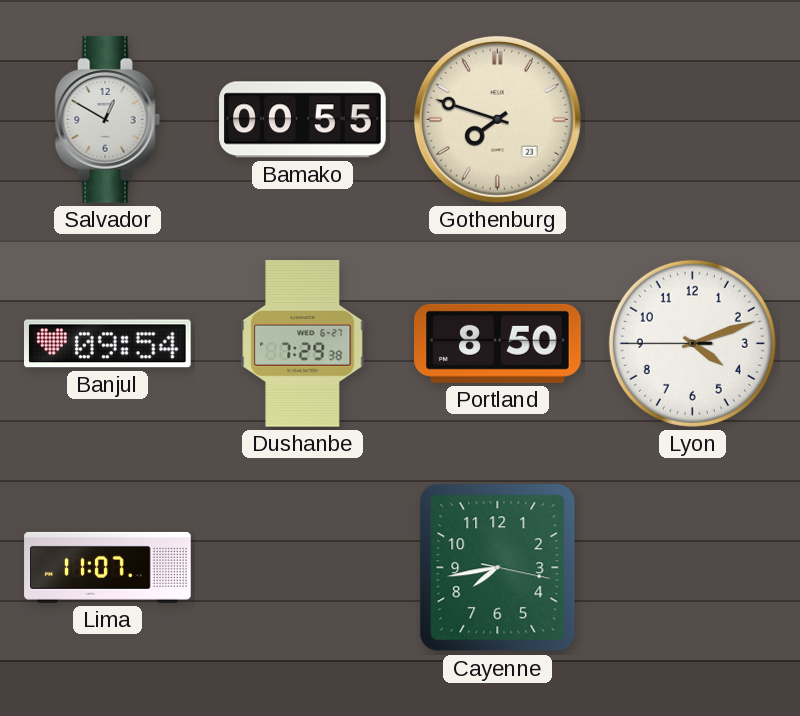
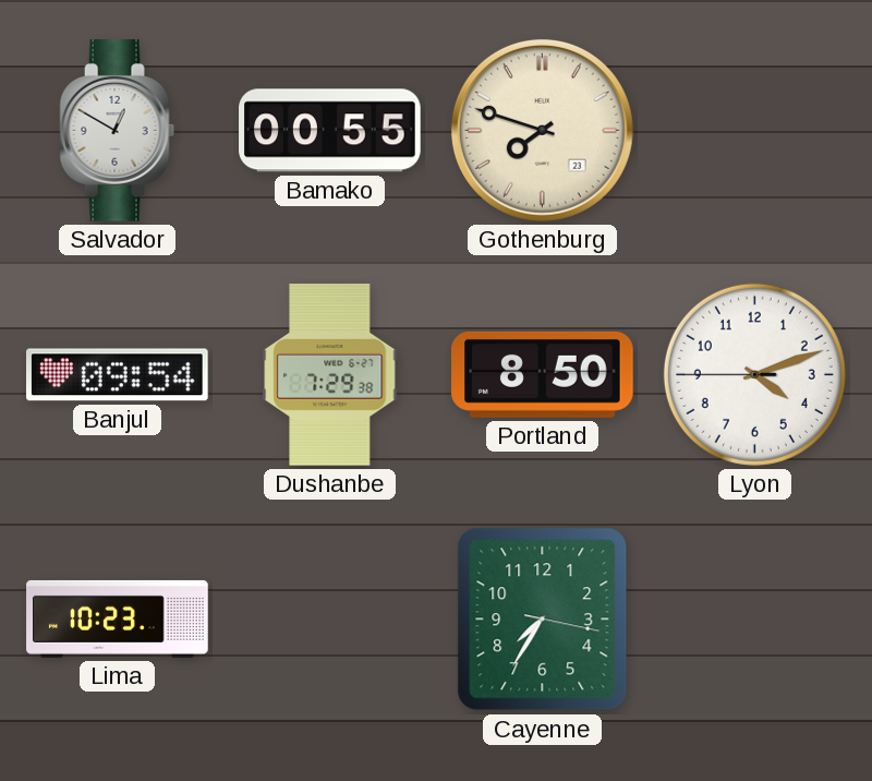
Lima: 11:07 -> 10:23
Cayenne: 7:43 -> 7:35
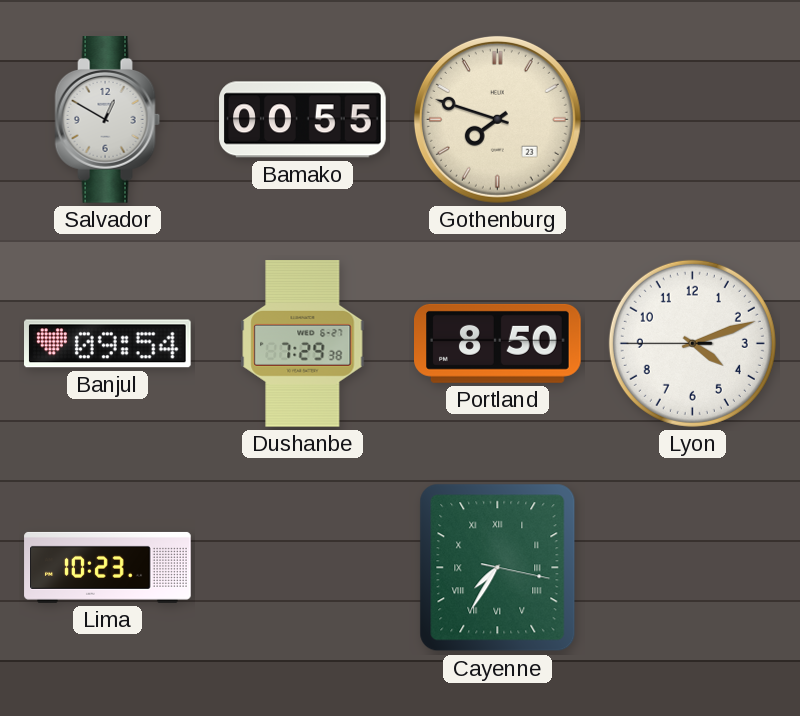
Cayenne numerals: Arabic -> Roman
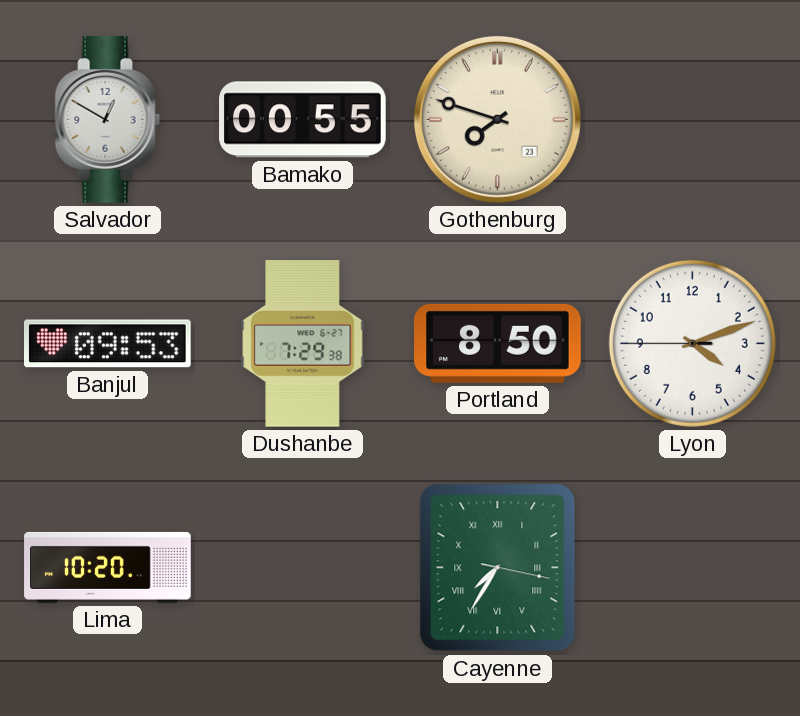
Banjul: 09:54 -> 09:53
Lima: 10:23 -> 10:20
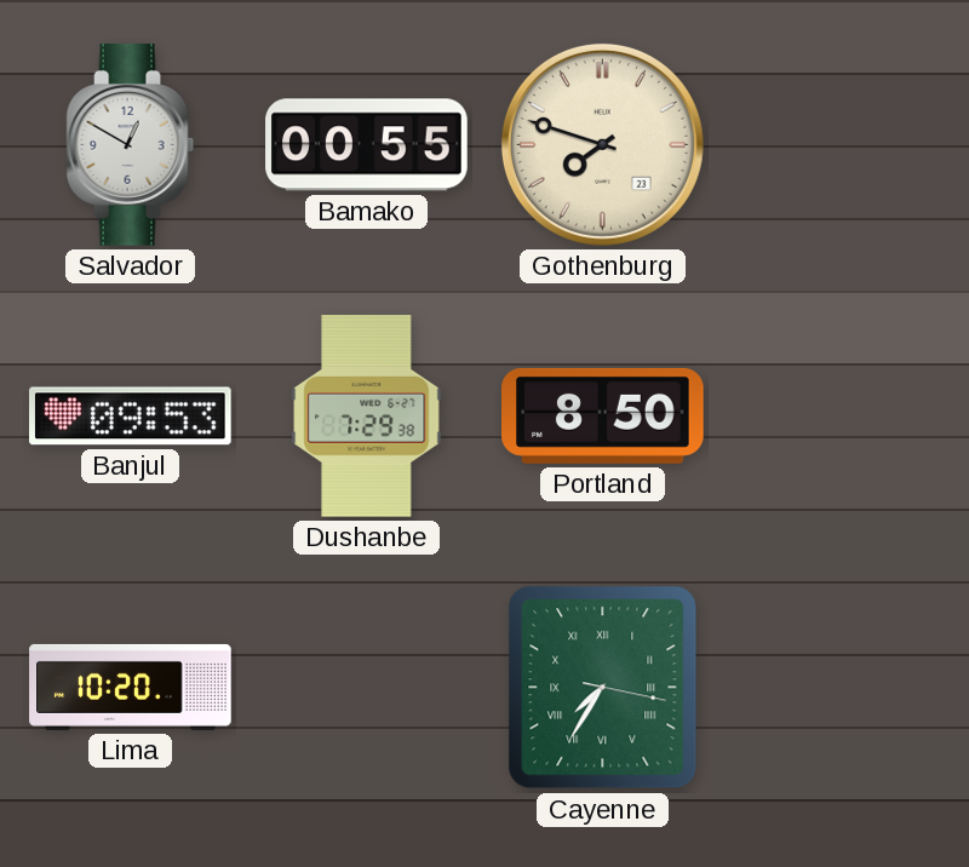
Lyon: 4:11 -> none
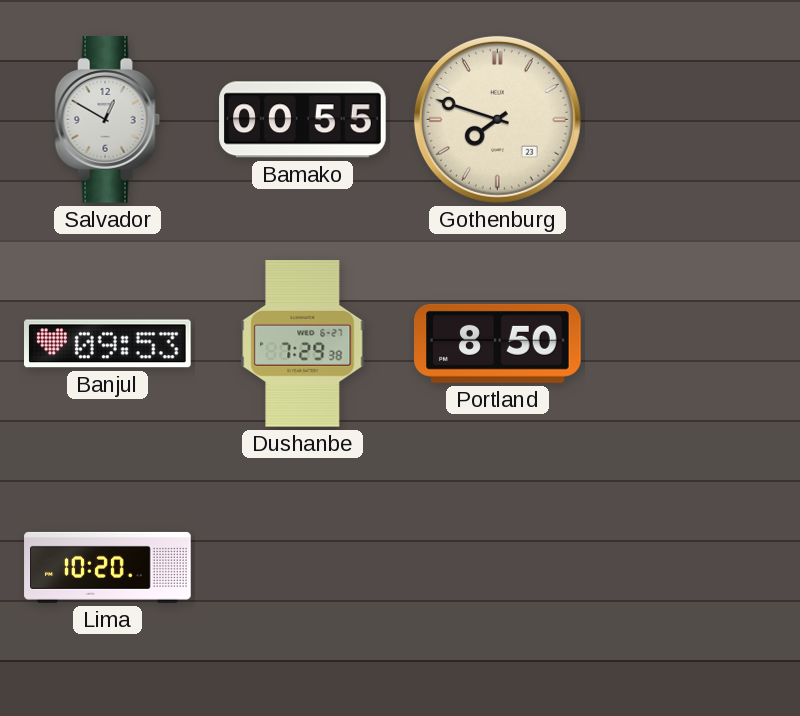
Cayenne: 7:35 -> none
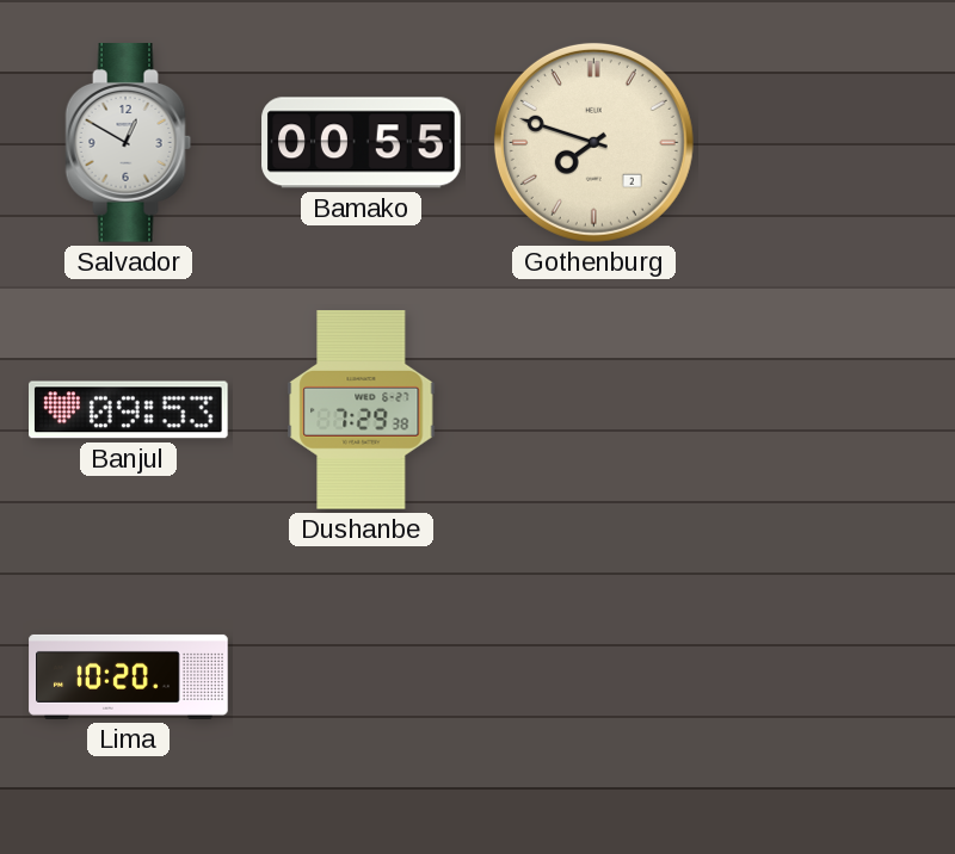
Gothenburg date: 23 -> 2
Portland: 8:50 -> none
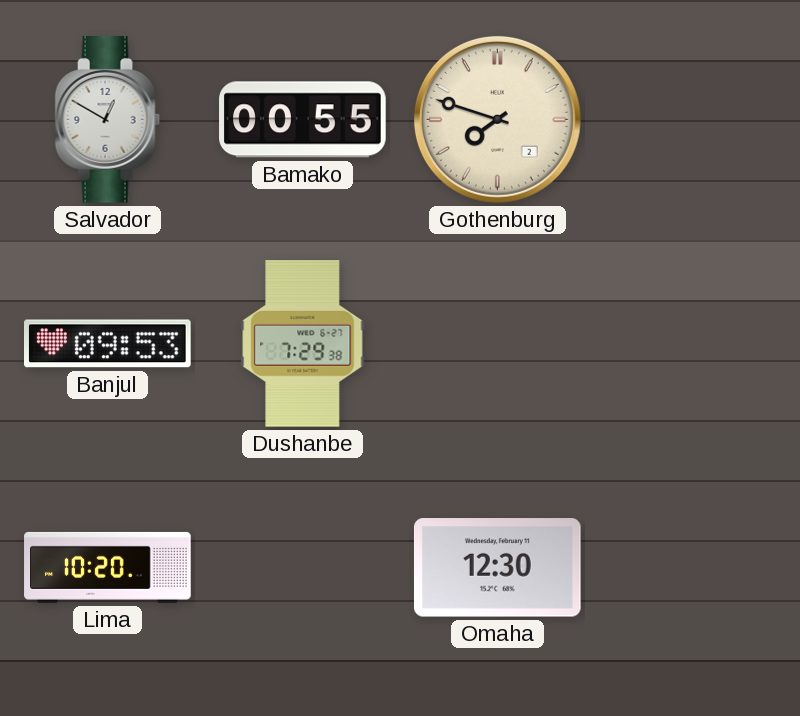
Omaha: none -> 12:30
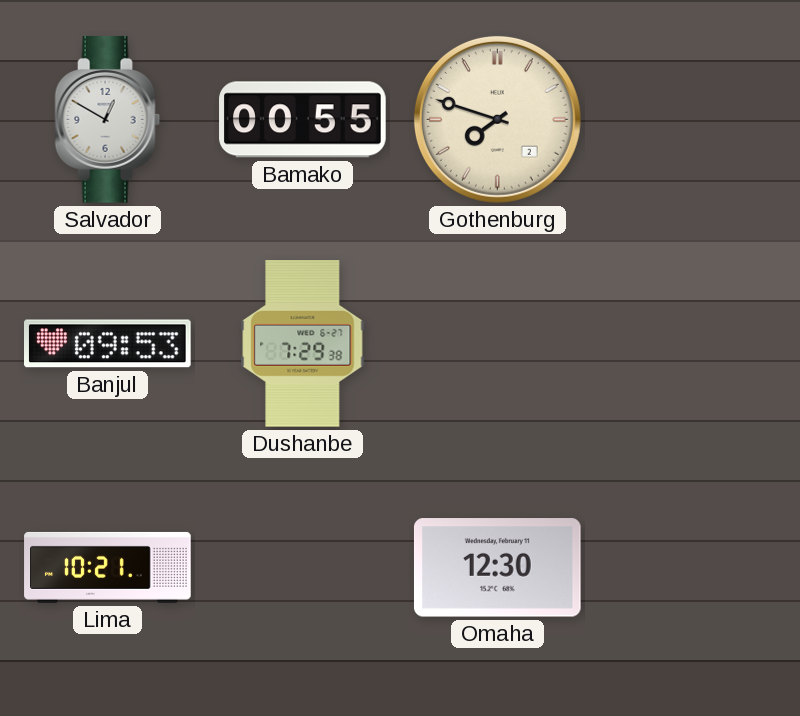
Lima: 10:20 -> 10:21
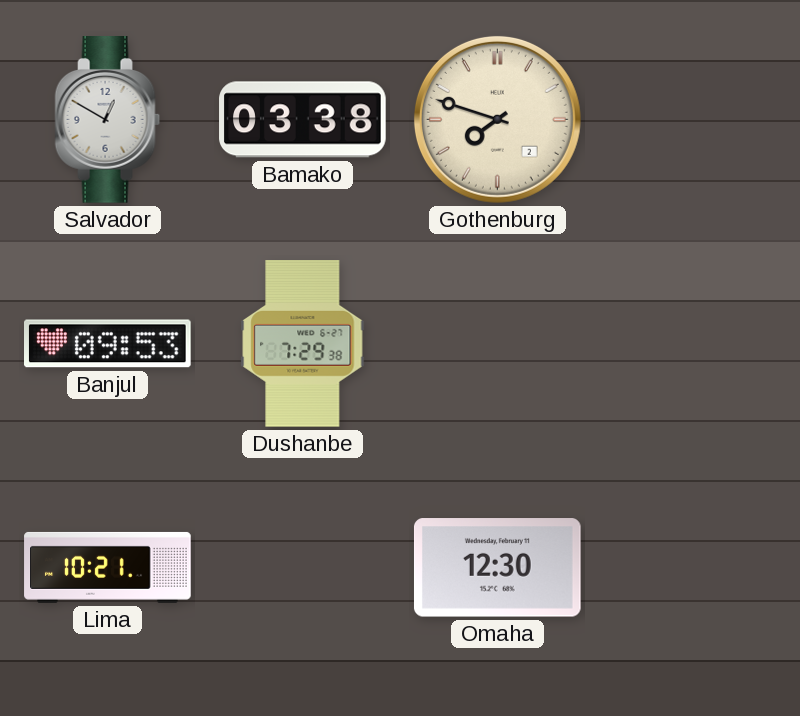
Bamako: 00:55 -> 03:38
